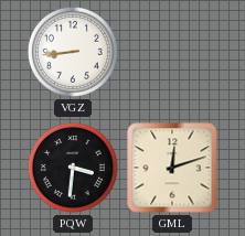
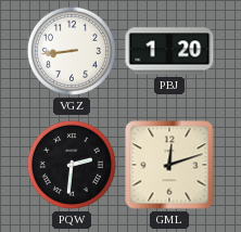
PBJ: none -> 1:20
PQW: 3:31 -> 2:31
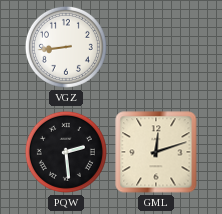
PBJ: 1:20 -> none
PQW: 2:31 -> 2:29
